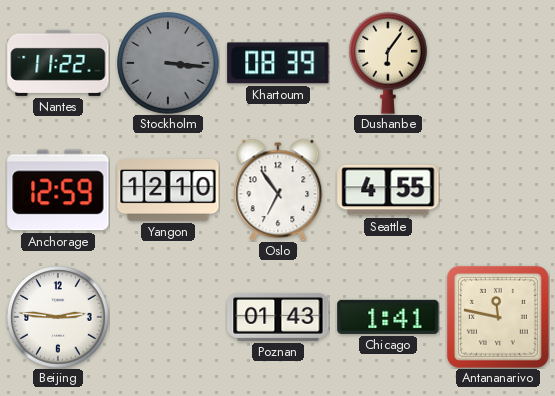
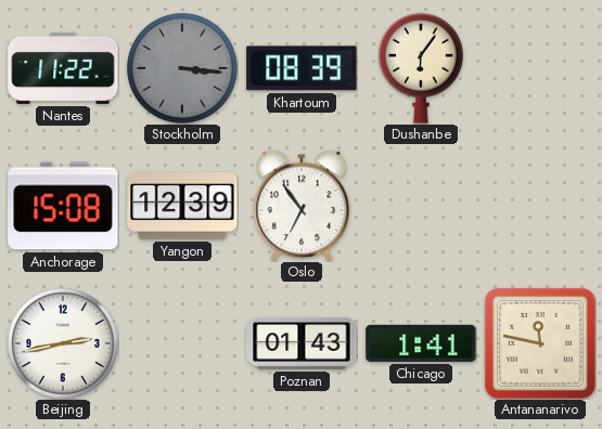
Anchorage: 12:59 -> 15:08
Yangon: 12:10 -> 12:39
Seattle: 4:55 -> none
Beijing: 2:46 -> 2:43
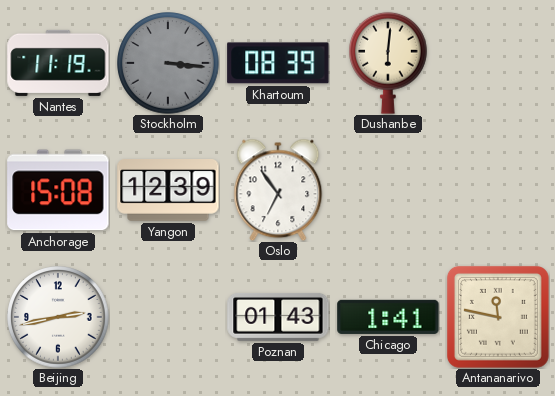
Nantes: 11:22 -> 11:19
Dushanbe: 6:06 -> 6:01
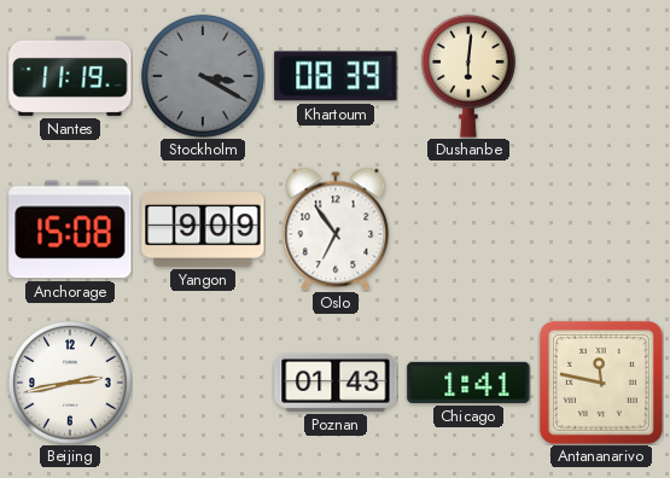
Stockholm: 3:16 -> 3:20
Yangon: 12:39 -> 9:09
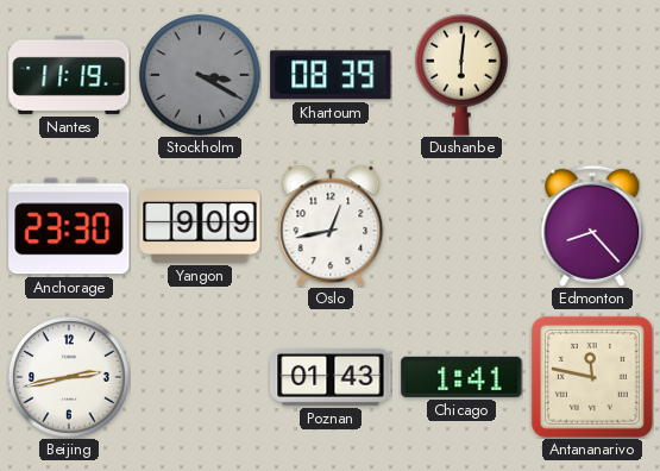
Anchorage: 15:08 -> 23:30
Oslo: 6:54 -> 12:43
Edmonton: none -> 8:23
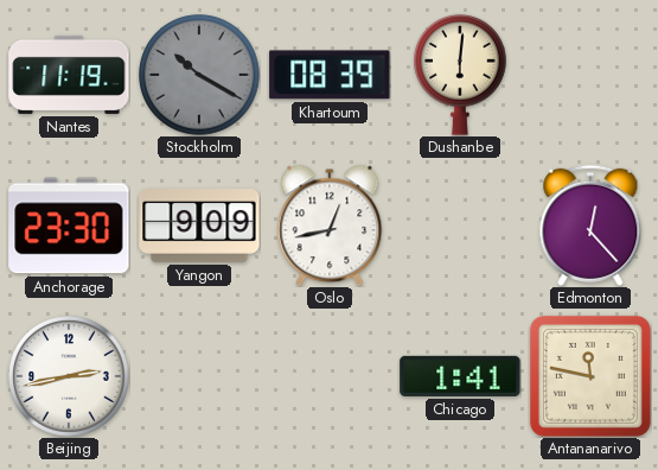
Stockholm: 3:20 -> 10:20
Edmonton: 8:23 -> 12:23
Poznan: 01:43 -> none
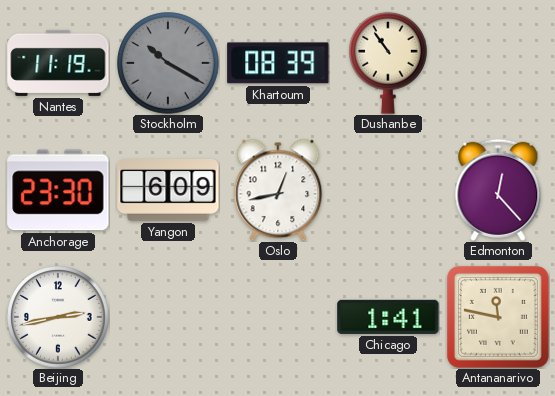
Dushanbe: 6:01 -> 10:54
Yangon: 9:09 -> 6:09
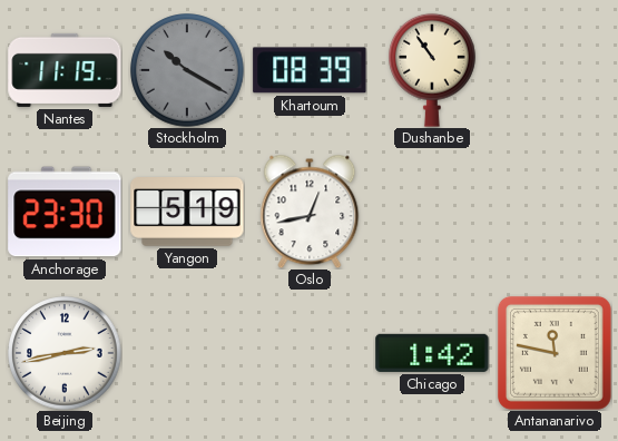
Yangon: 6:09 -> 5:19
Edmonton: 12:23 -> none
Chicago: 1:41 -> 1:42
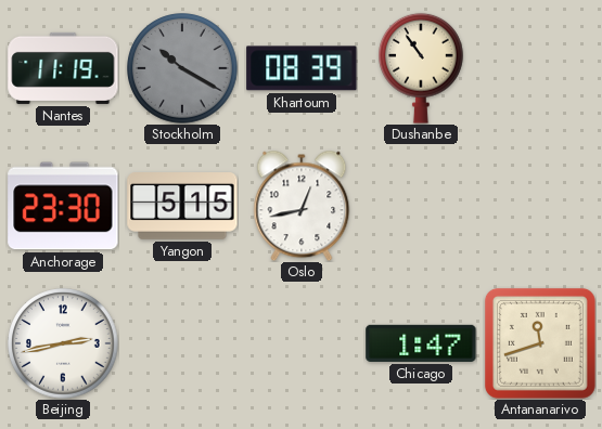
Yangon: 5:19 -> 5:15
Chicago: 1:42 -> 1:47
Antananarivo: 11:47 -> 11:42
